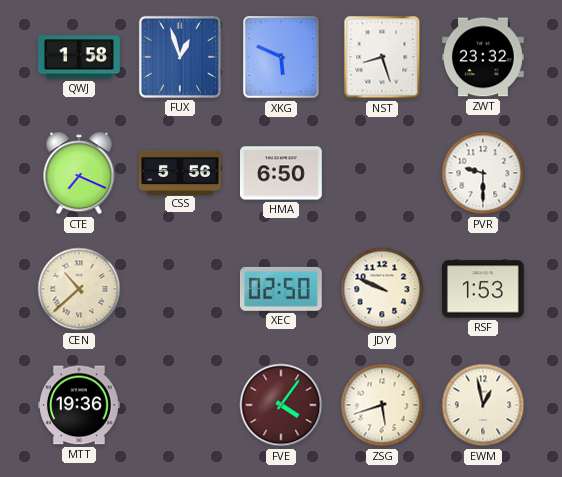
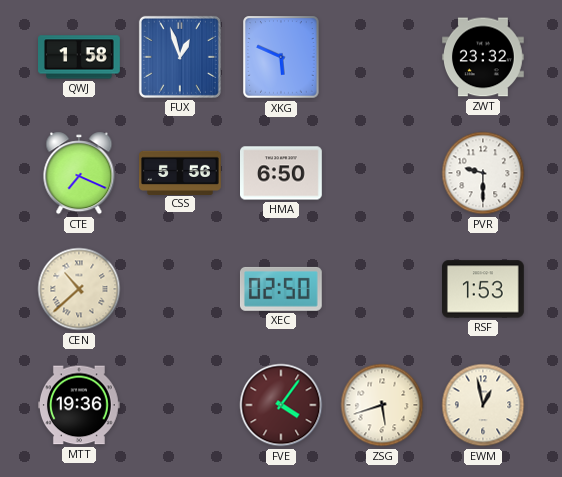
NST: 8:27 -> none
JDY: 9:49 -> none
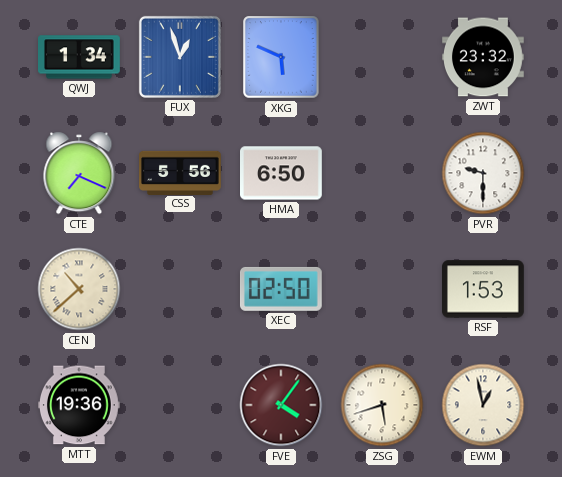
QWJ: 1:58 -> 1:34
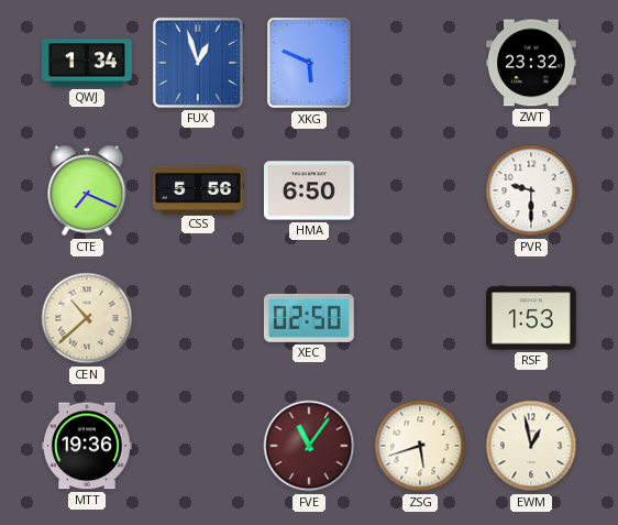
FVE: 4:06 -> 11:06
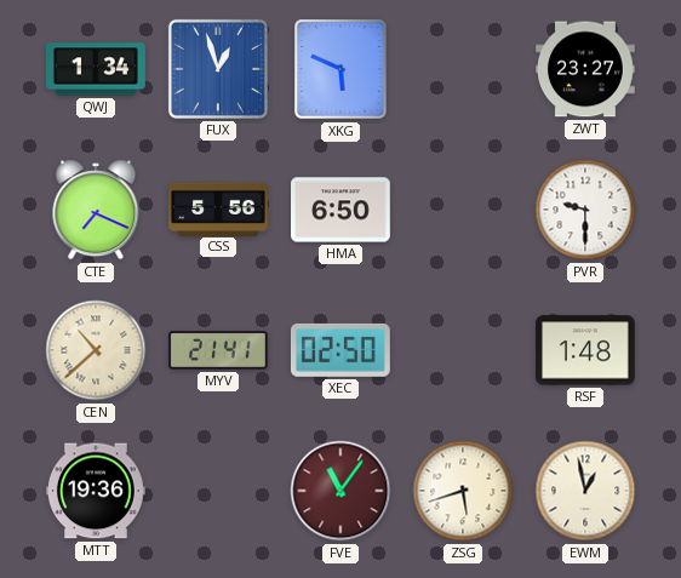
ZWT: 23:32 -> 23:27
MYV: none -> 21:41
RSF: 1:53 -> 1:48
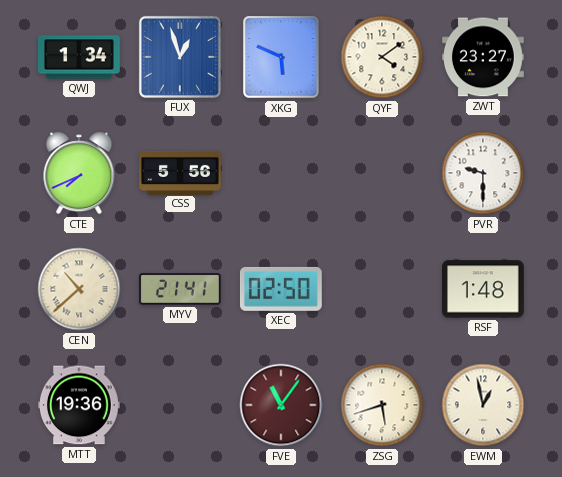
QYF: none -> 4:09
CTE: 7:19 -> 7:41
HMA: 6:50 -> none
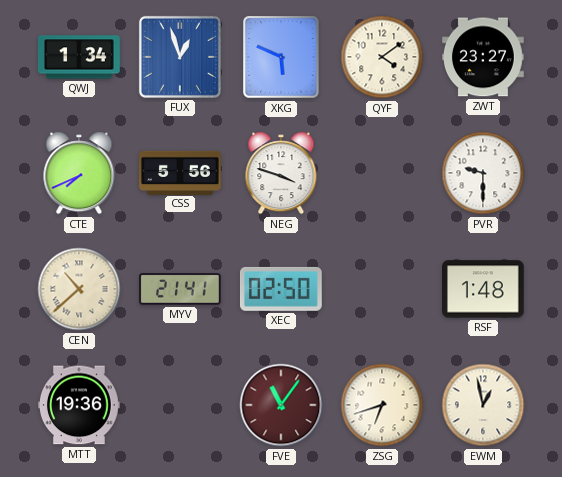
NEG: none -> 3:48
ZSG: 5:42 -> 6:42
